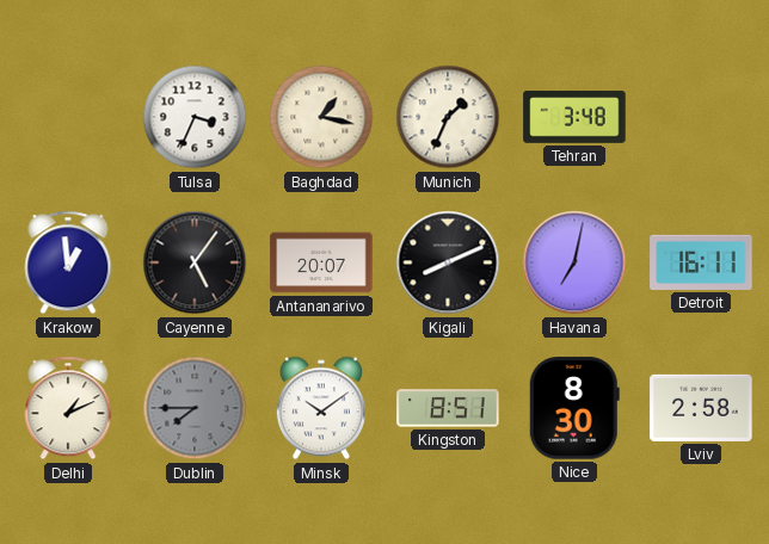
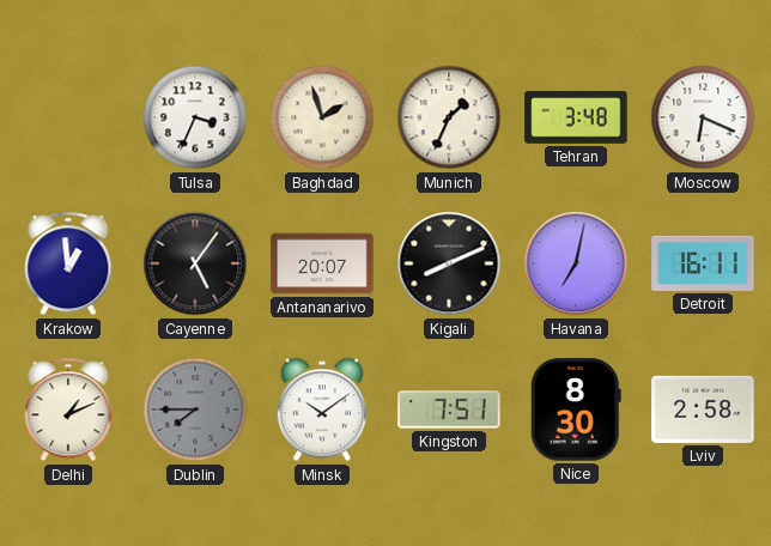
Baghdad: 1:17 -> 1:57
Moscow: none -> 6:19
Kingston: 8:51 -> 7:51
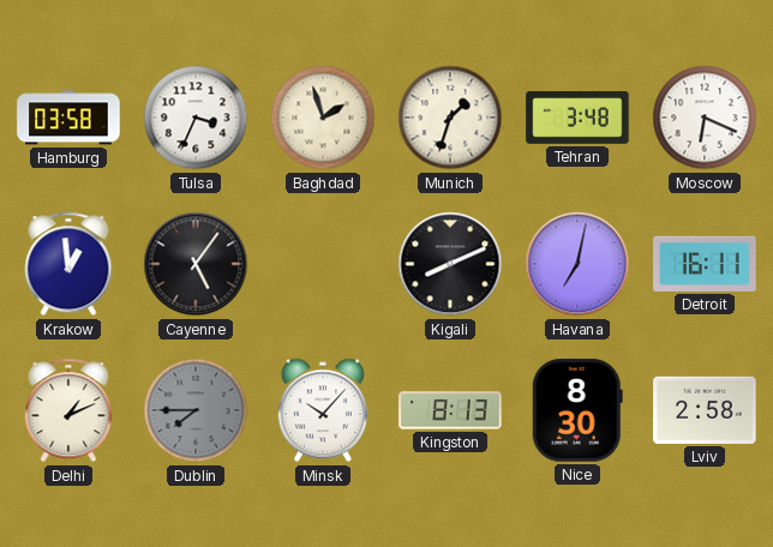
Hamburg: none -> 03:58
Munich: 1:34 -> 1:33
Antananarivo: 20:07 -> none
Minsk: 10:09 -> 10:07
Kingston: 7:51 -> 8:13
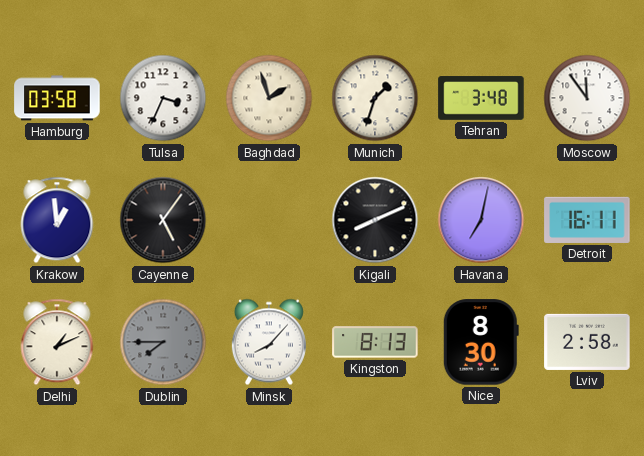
Moscow: 6:19 -> 11:54
Minsk: 10:07 -> 8:07
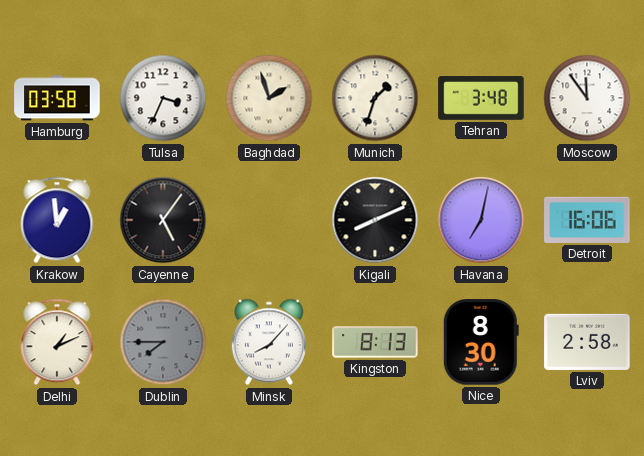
Detroit: 16:11 -> 16:06
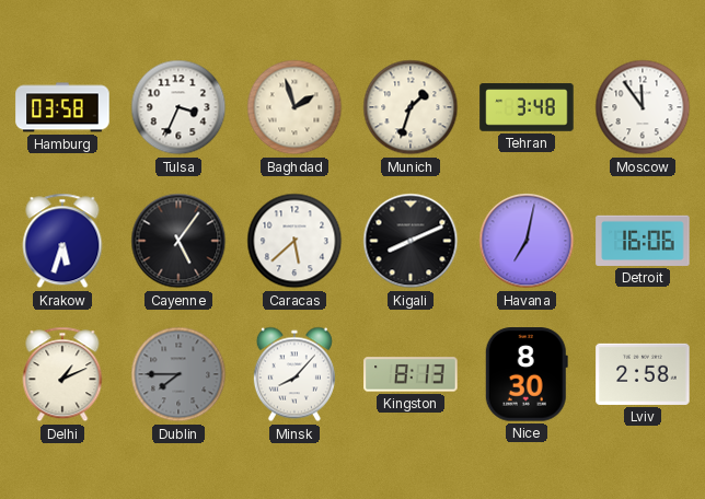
Krakow: 12:59 -> 5:33
Caracas: none -> 5:38
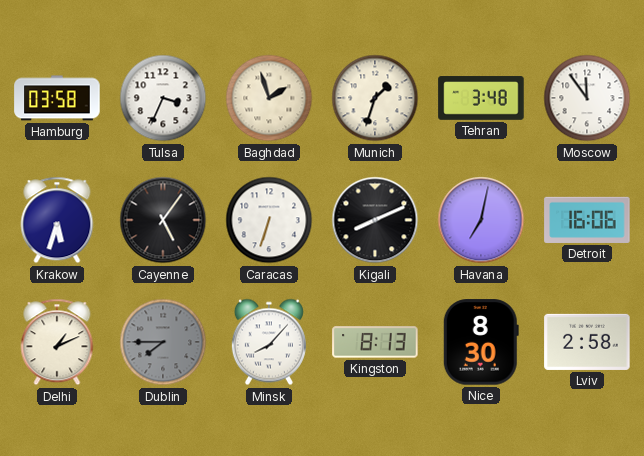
Caracas: 5:38 -> 6:33
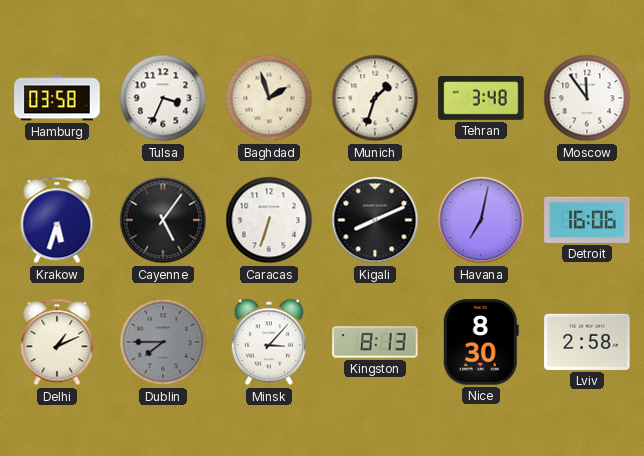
Minsk: 8:07 -> 3:07
